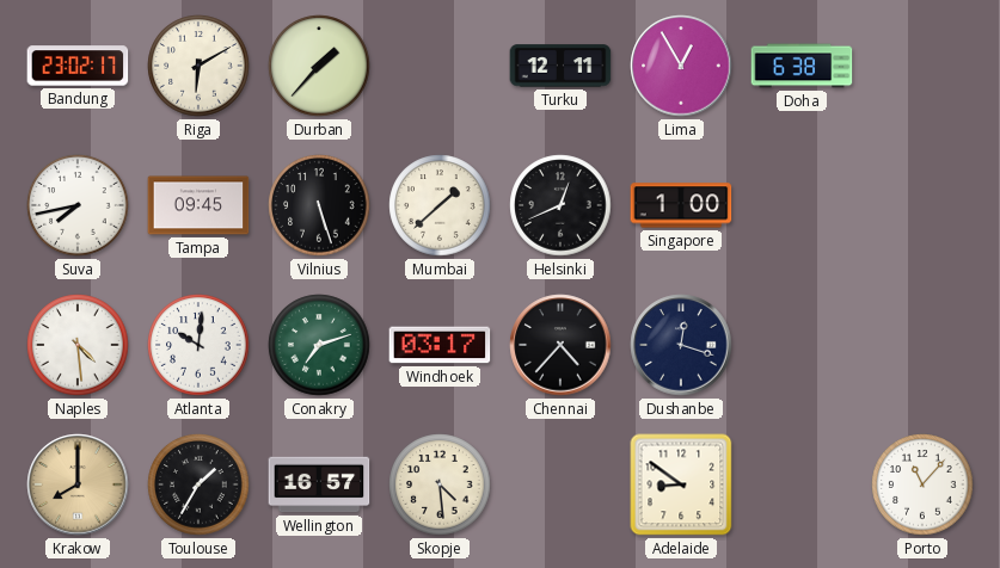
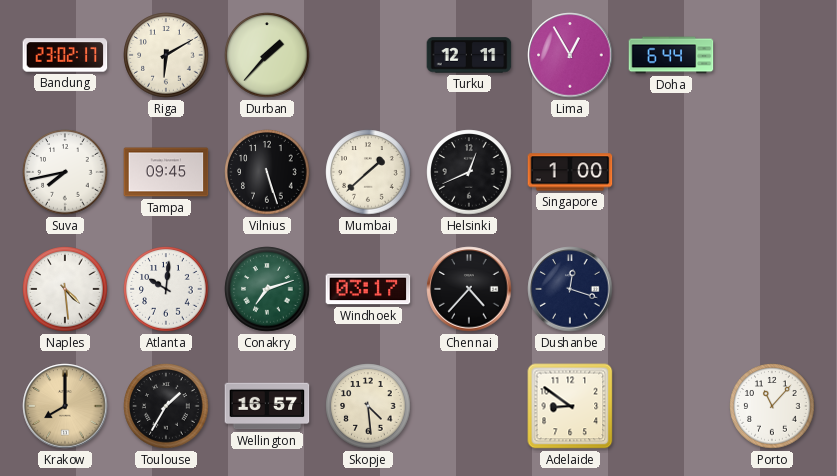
Doha: 6:38 -> 6:44
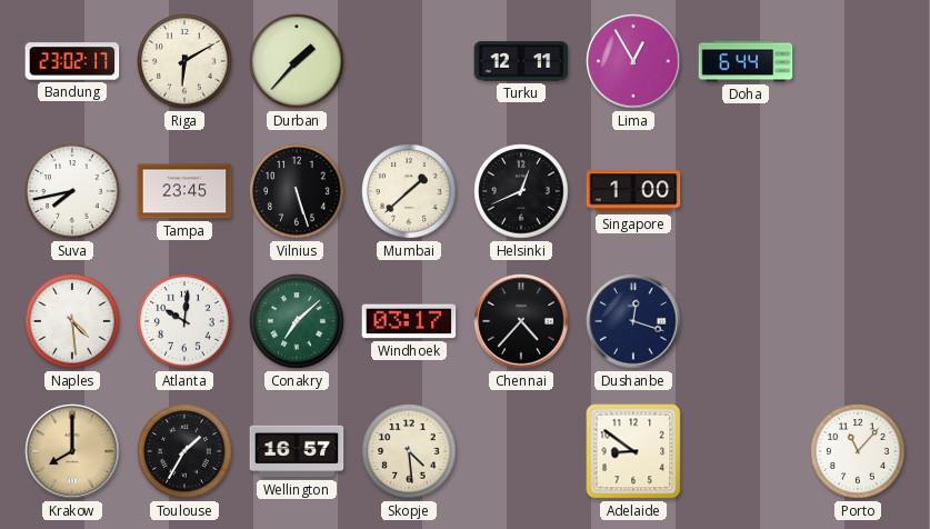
Tampa: 09:45 -> 23:45
Conakry: 7:12 -> 7:08
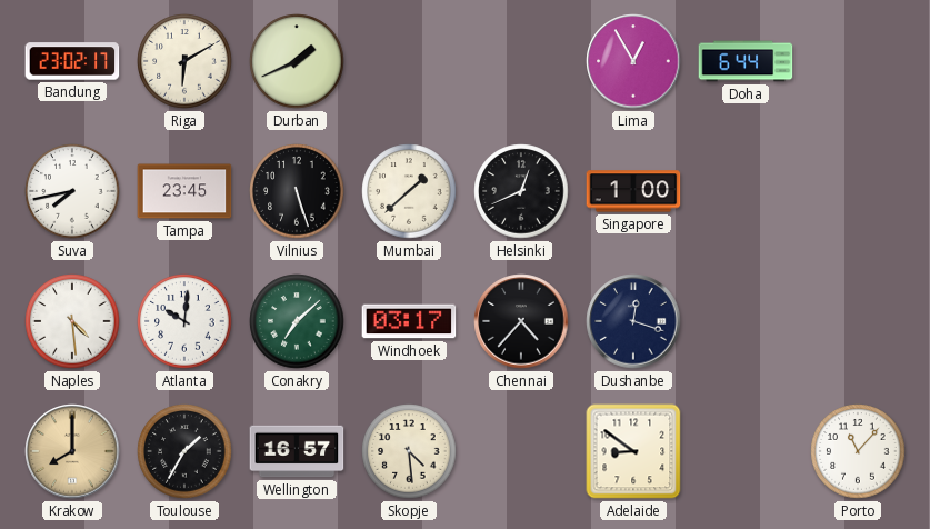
Durban: 1:37 -> 1:41
Turku: 12:11 -> none
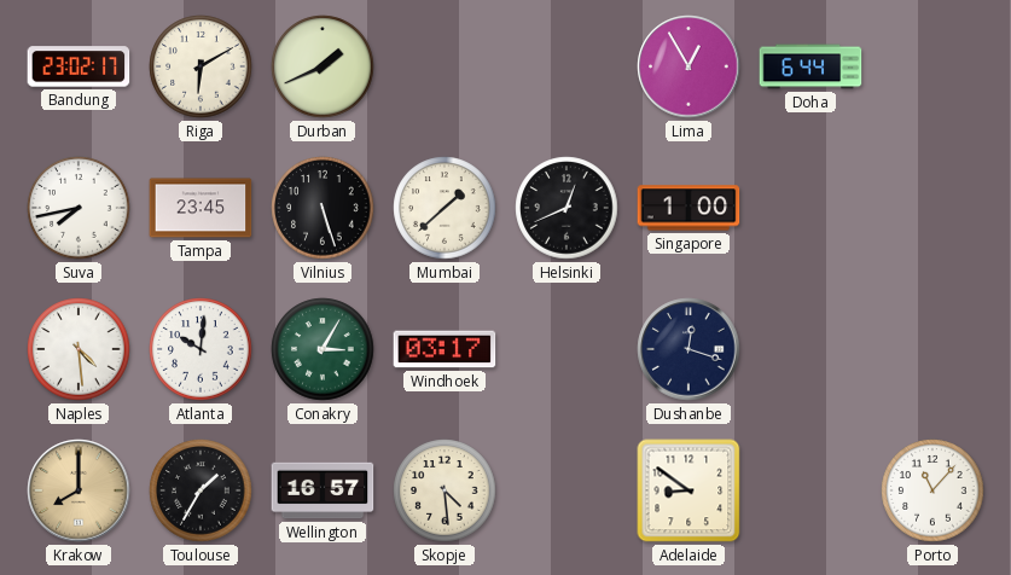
Conakry: 7:08 -> 3:05
Chennai: 4:37 -> none
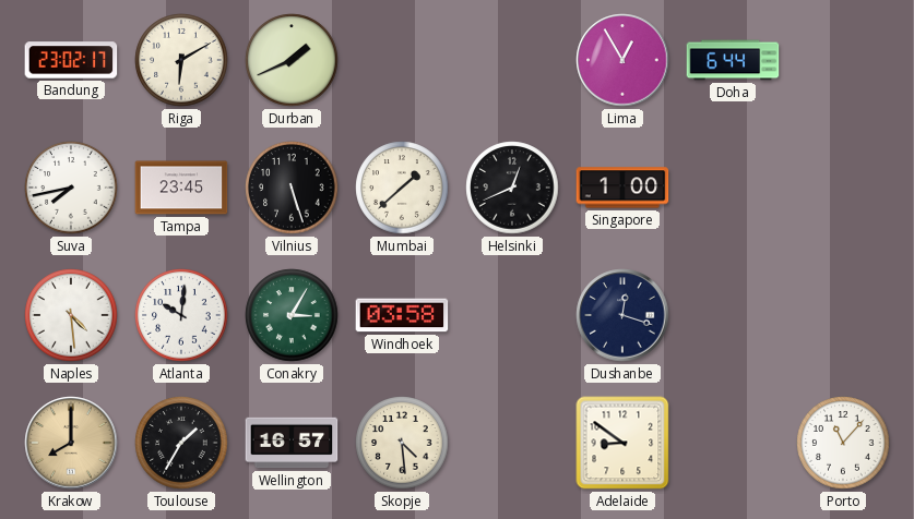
Windhoek: 03:17 -> 03:58
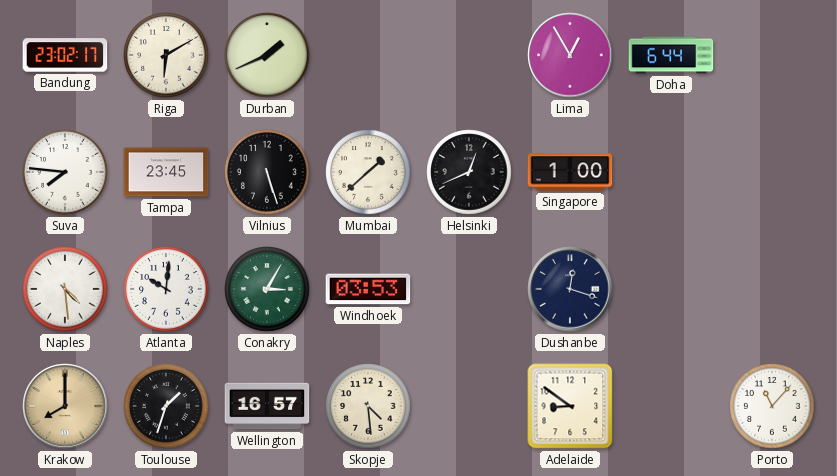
Suva: 7:43 -> 7:46
Windhoek: 03:58 -> 03:53
Toulouse: 1:35 -> 1:33
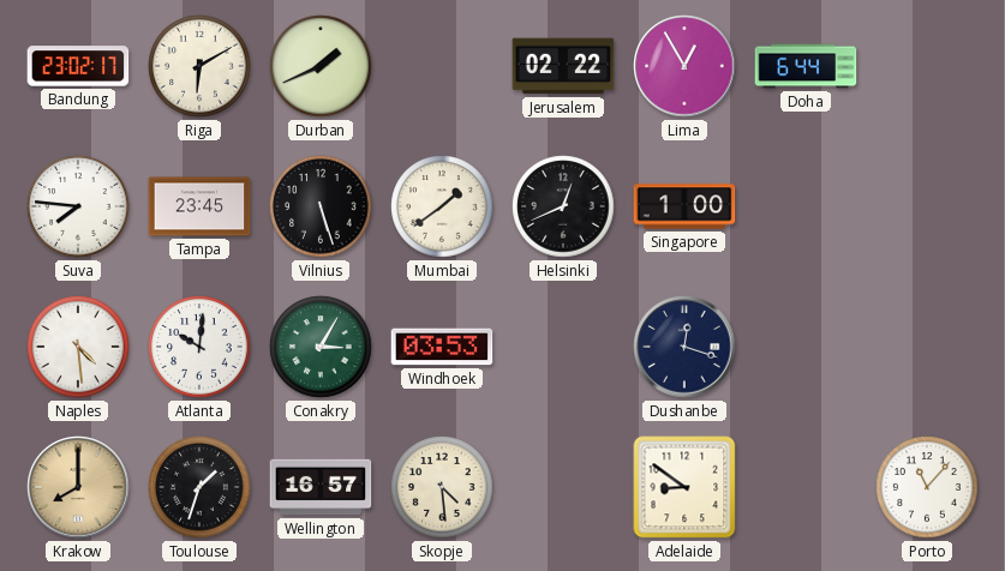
Jerusalem: none -> 02:22
Mumbai: 1:38 -> 1:39
